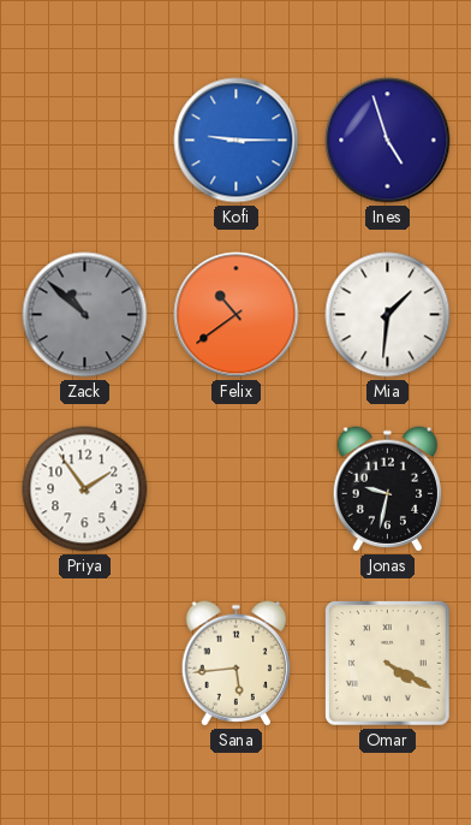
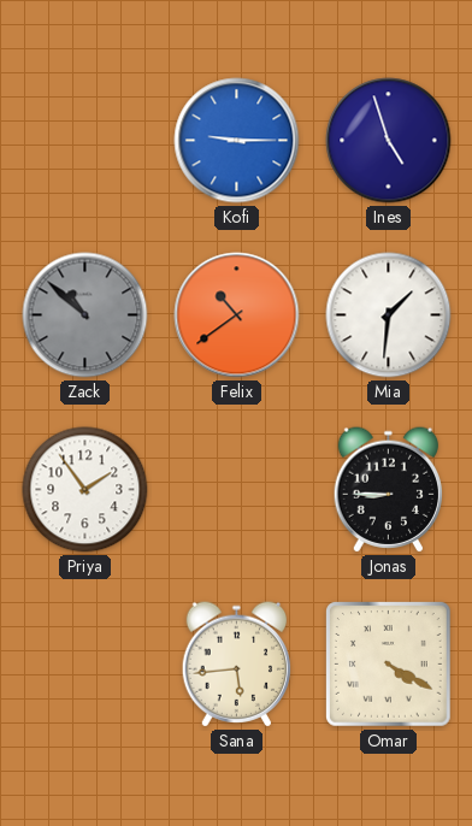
Jonas: 9:32 -> 8:45
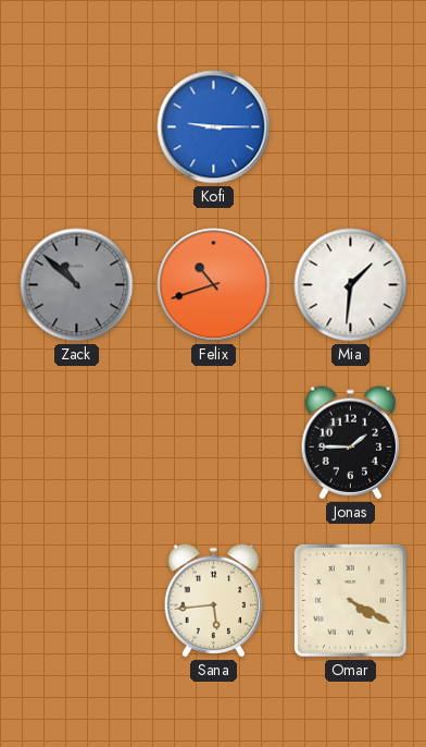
Ines: 4:57 -> none
Felix: 10:39 -> 10:42
Priya: 1:54 -> none
Jonas: 8:45 -> 1:45
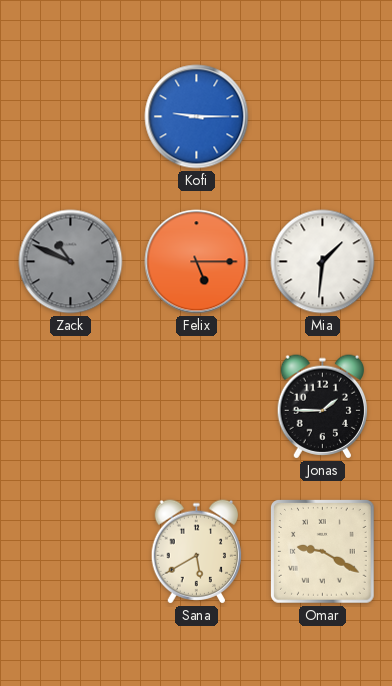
Zack: 10:52 -> 10:49
Felix: 10:42 -> 5:15
Sana: 5:44 -> 5:40
Omar: 4:20 -> 9:20
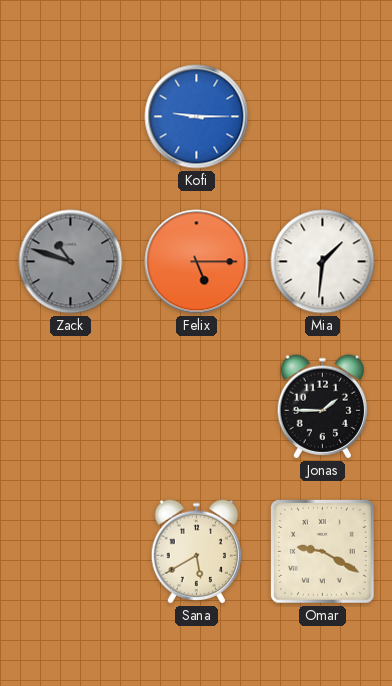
Zack: 10:49 -> 10:48
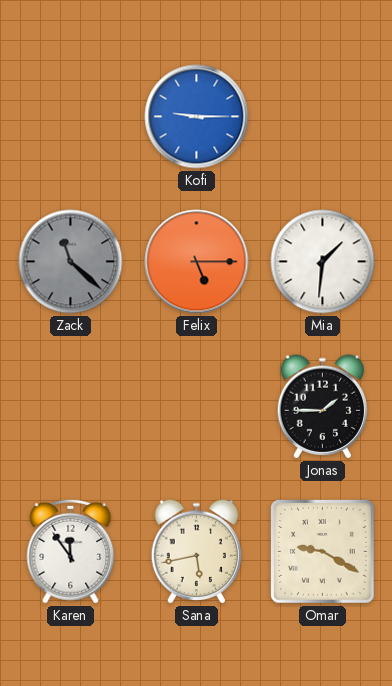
Zack: 10:48 -> 11:22
Karen: none -> 11:54
Sana: 5:40 -> 5:43
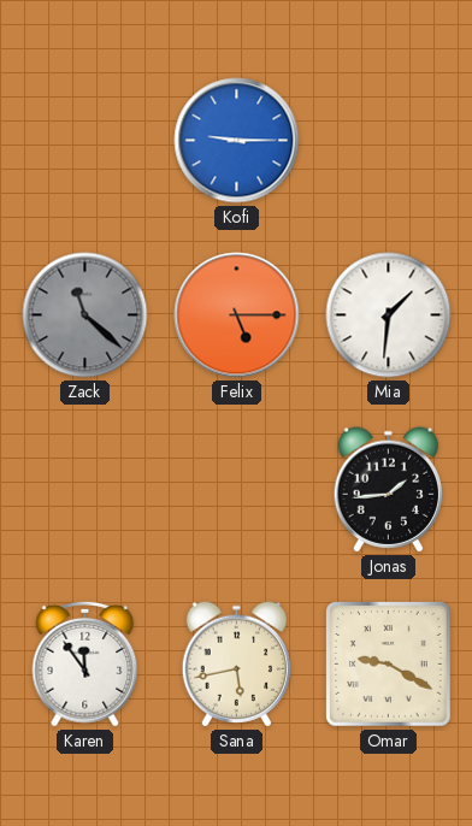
Jonas: 1:45 -> 1:44
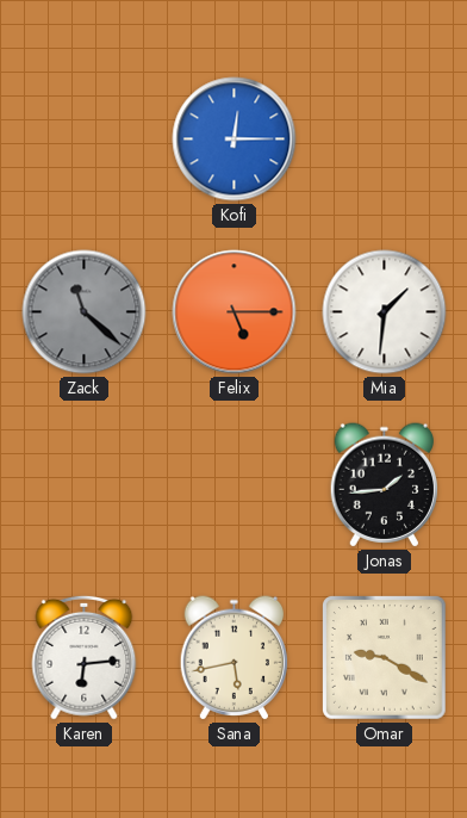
Kofi: 9:15 -> 12:15
Karen: 11:54 -> 6:14
